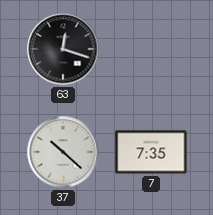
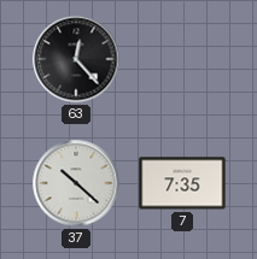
63: 12:18 -> 12:23
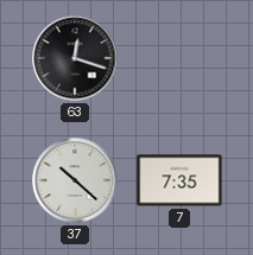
63: 12:23 -> 12:18
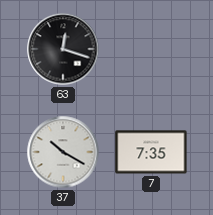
37: 10:22 -> 10:20
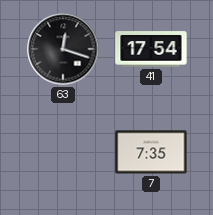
41: none -> 17:54
37: 10:20 -> none
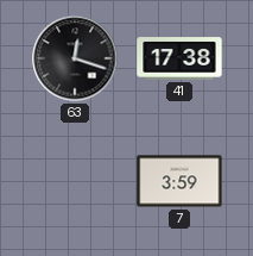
41: 17:54 -> 17:38
7: 7:35 -> 3:59
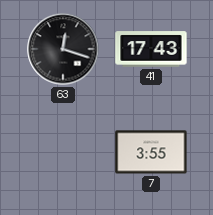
41: 17:38 -> 17:43
7: 3:59 -> 3:55
